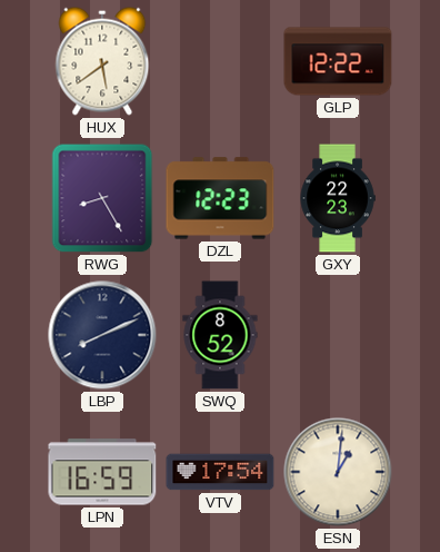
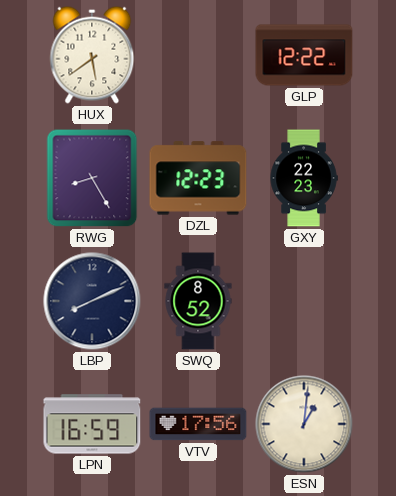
VTV: 17:54 -> 17:56
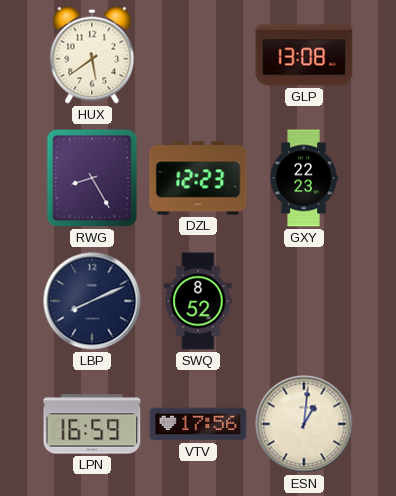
GLP: 12:22 -> 13:08
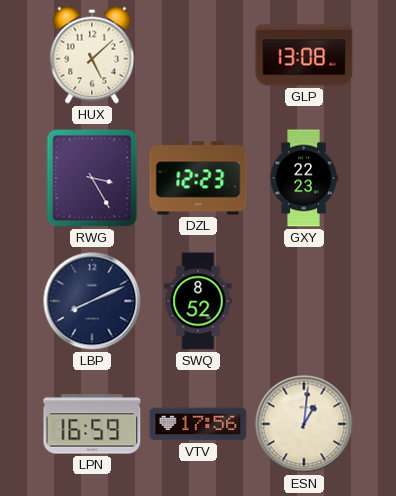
HUX: 5:39 -> 5:08
RWG: 8:25 -> 3:25
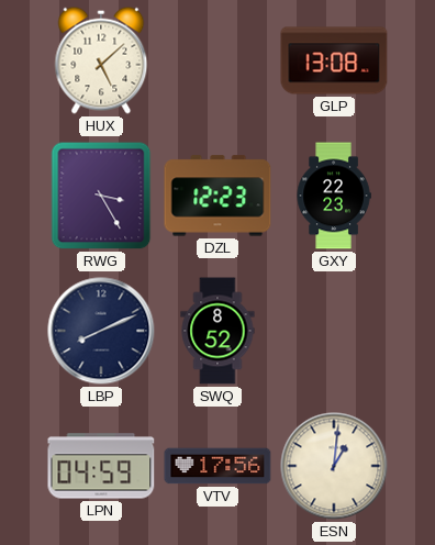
LPN: 16:59 -> 04:59
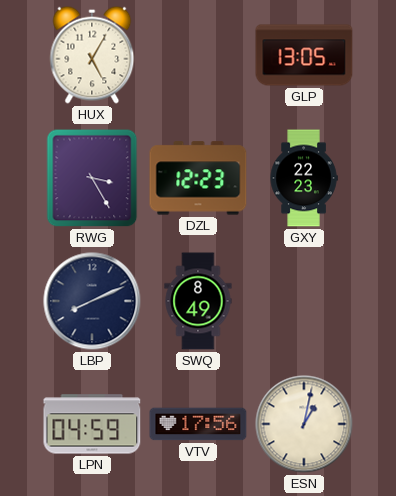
HUX: 5:08 -> 5:05
GLP: 13:08 -> 13:05
SWQ: 8:52 -> 8:49
ESN: 1:01 -> 1:02
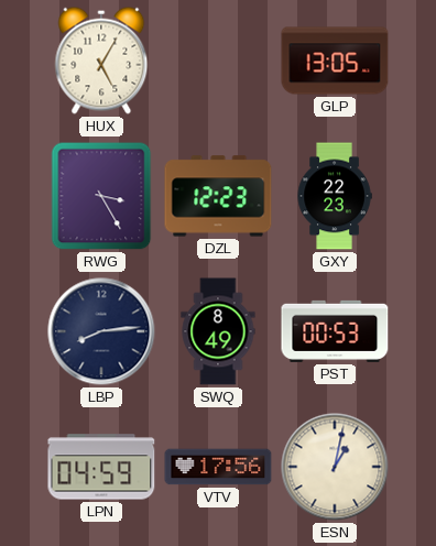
LBP: 8:11 -> 8:14
PST: none -> 00:53
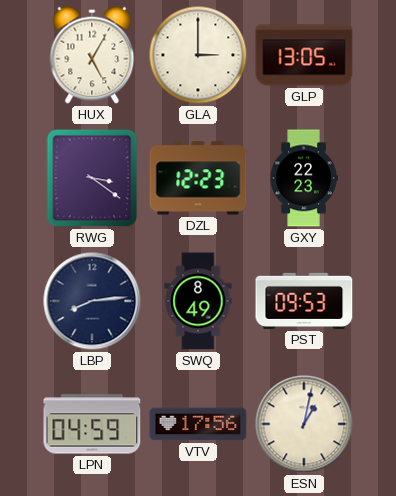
GLA: none -> 3:00
RWG: 3:25 -> 3:21
PST: 00:53 -> 09:53
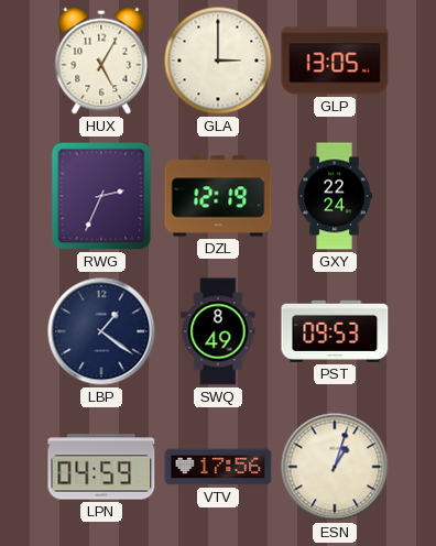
RWG: 3:21 -> 2:34
DZL: 12:23 -> 12:19
GXY: 22:23 -> 22:24
LBP: 8:14 -> 1:21
ESN: 1:02 -> 1:03
